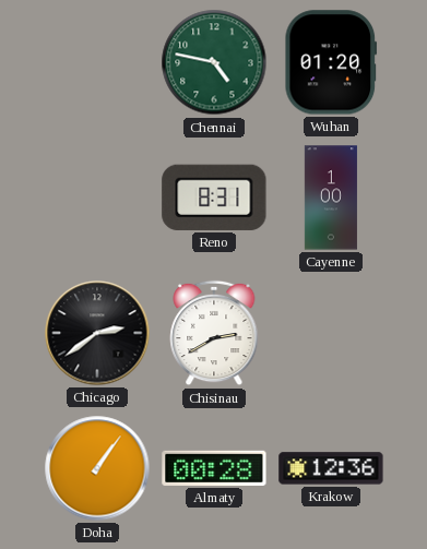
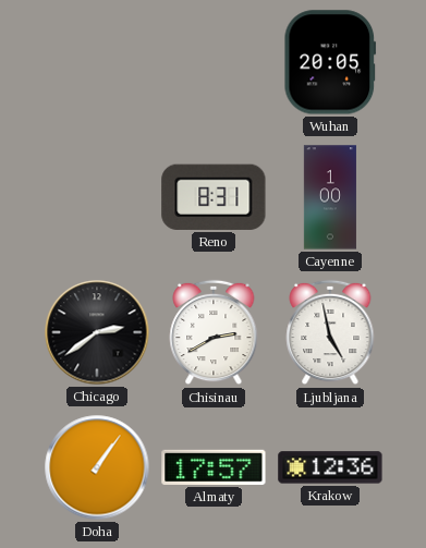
Chennai: 4:47 -> none
Wuhan: 01:20 -> 20:05
Ljubljana: none -> 4:58
Almaty: 00:28 -> 17:57
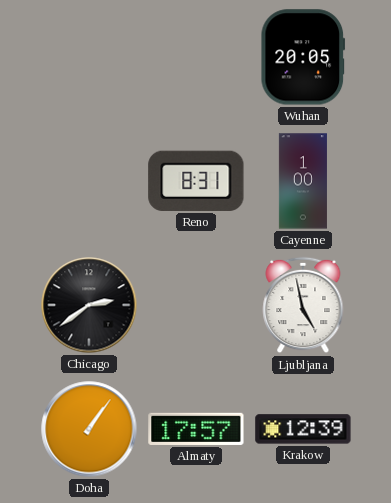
Chisinau: 2:40 -> none
Krakow: 12:36 -> 12:39
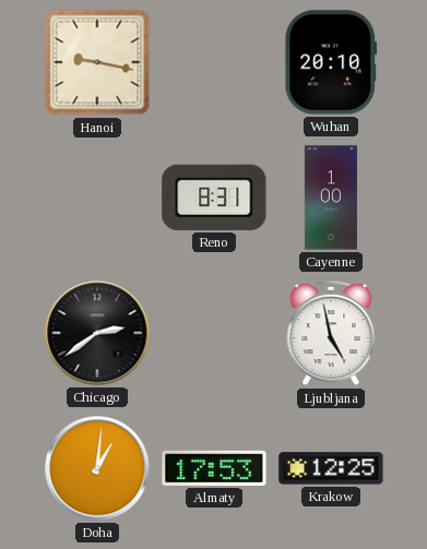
Hanoi: none -> 9:17
Wuhan: 20:05 -> 20:10
Doha: 1:06 -> 1:01
Almaty: 17:57 -> 17:53
Krakow: 12:39 -> 12:25
